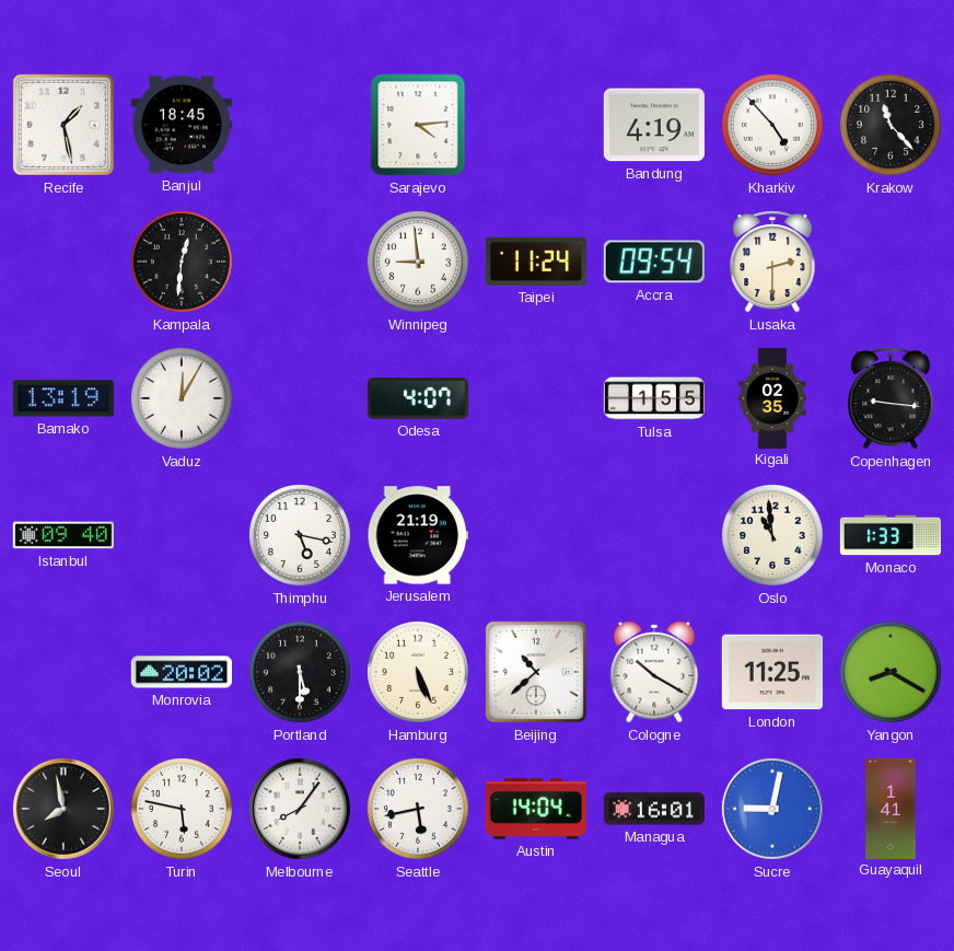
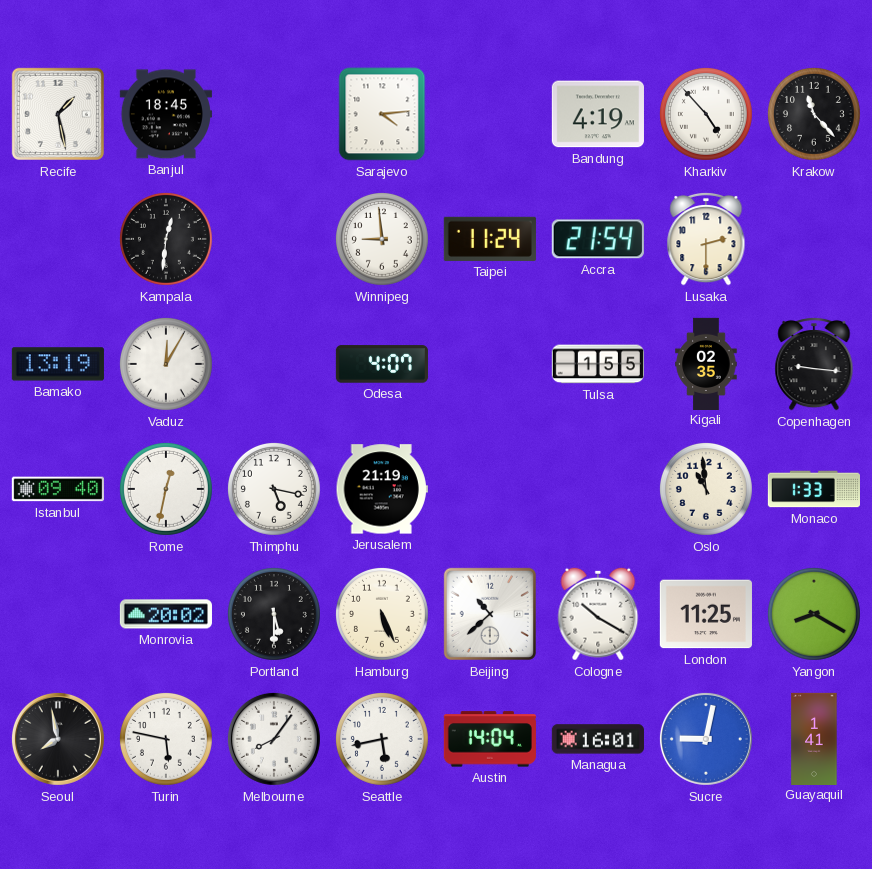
Accra: 09:54 -> 21:54
Rome: none -> 12:32
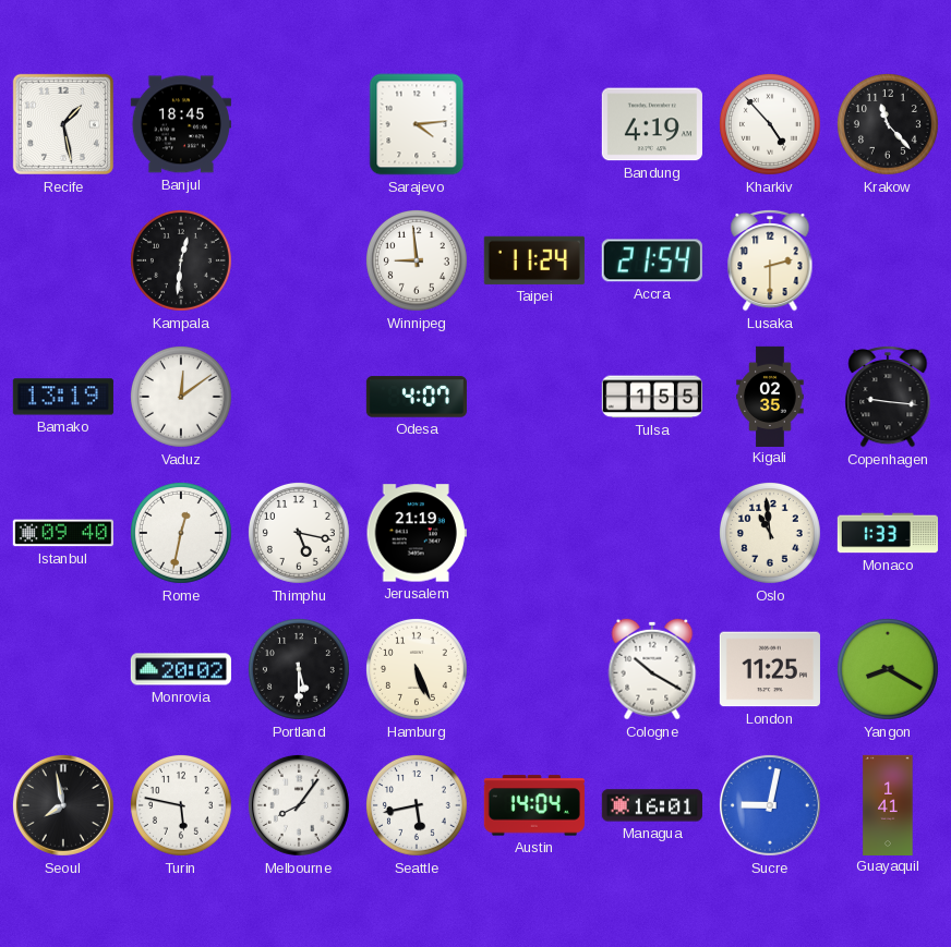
Vaduz: 12:05 -> 12:09
Beijing: 10:38 -> none
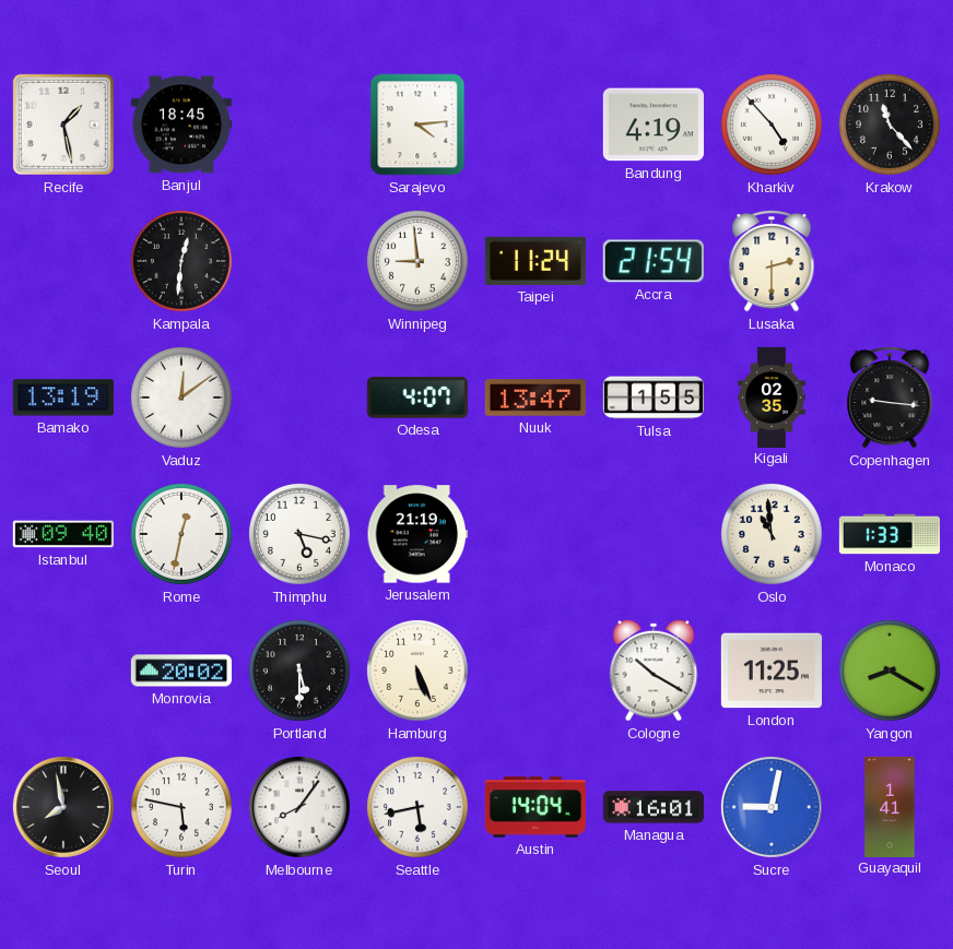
Nuuk: none -> 13:47
